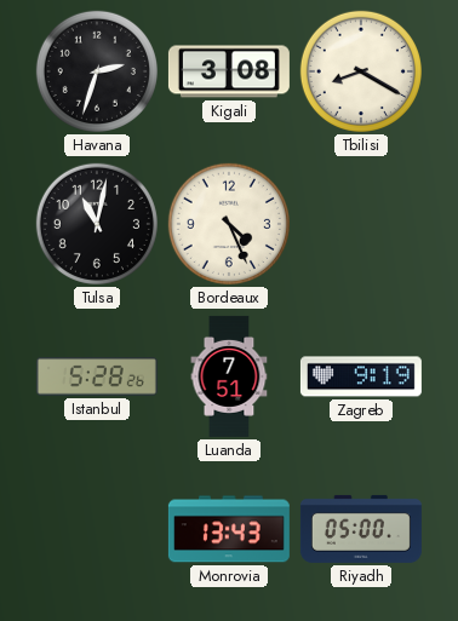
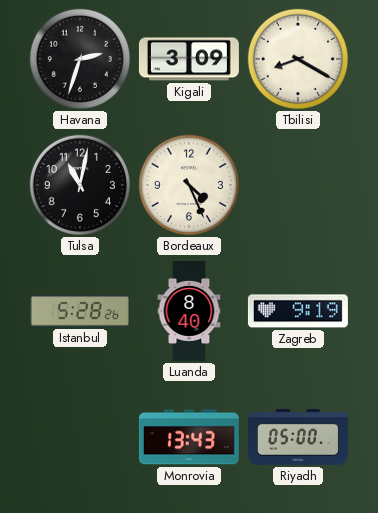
Kigali: 3:08 -> 3:09
Luanda: 7:51 -> 8:40
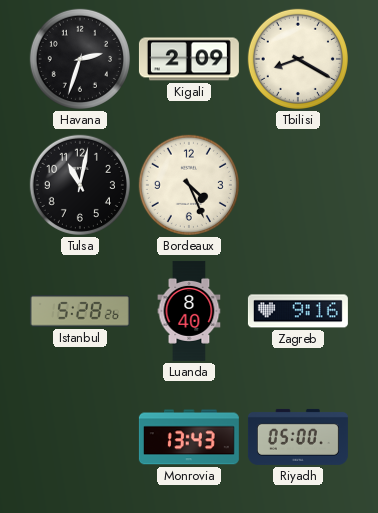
Kigali: 3:09 -> 2:09
Zagreb: 9:19 -> 9:16
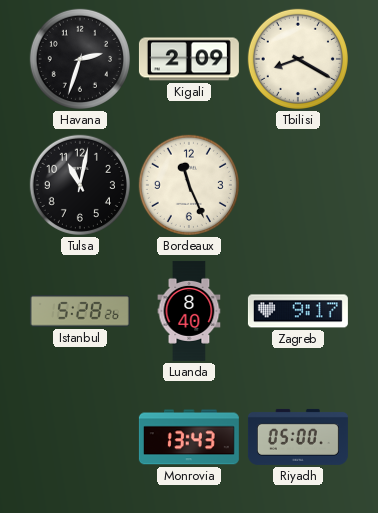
Bordeaux: 4:26 -> 11:26
Zagreb: 9:16 -> 9:17
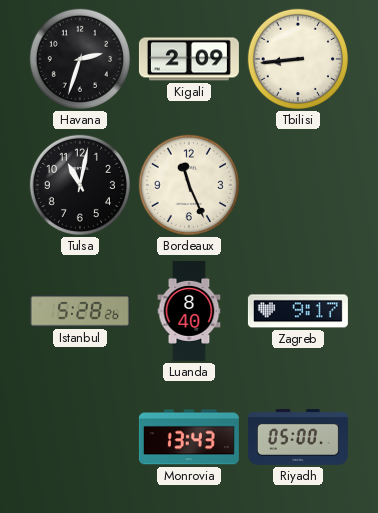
Tbilisi: 8:20 -> 8:44
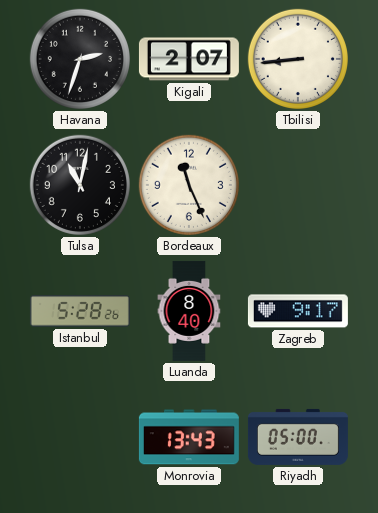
Kigali: 2:09 -> 2:07
